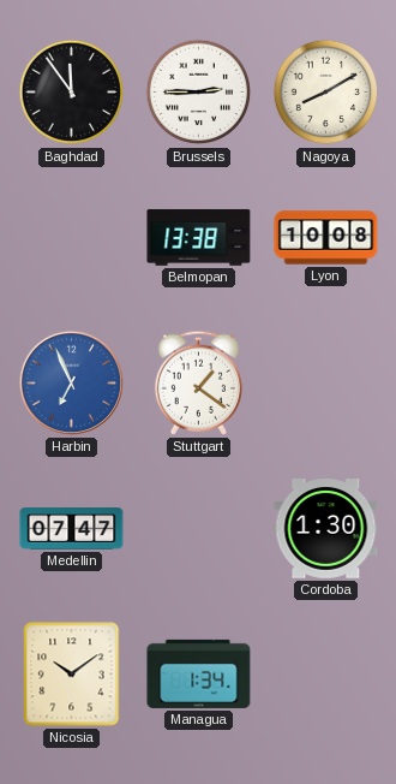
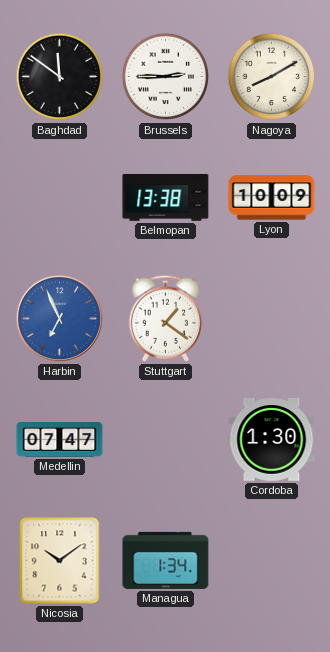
Baghdad: 11:54 -> 11:51
Lyon: 10:08 -> 10:09
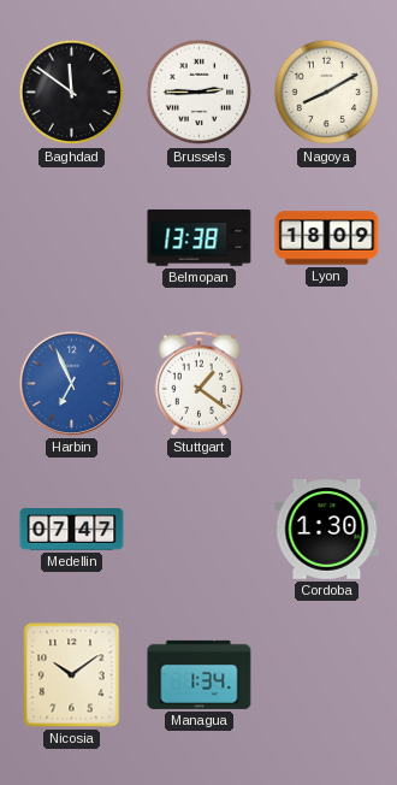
Lyon: 10:09 -> 18:09
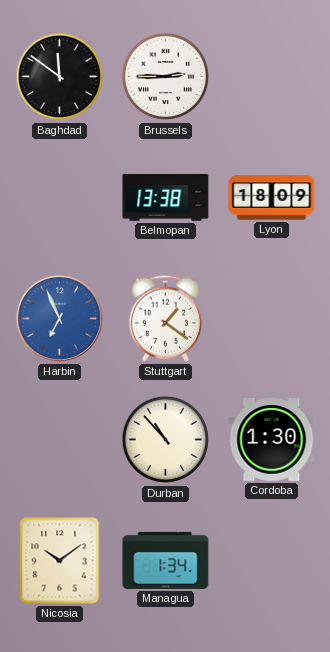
Nagoya: 8:10 -> none
Medellin: 07:47 -> none
Durban: none -> 10:53
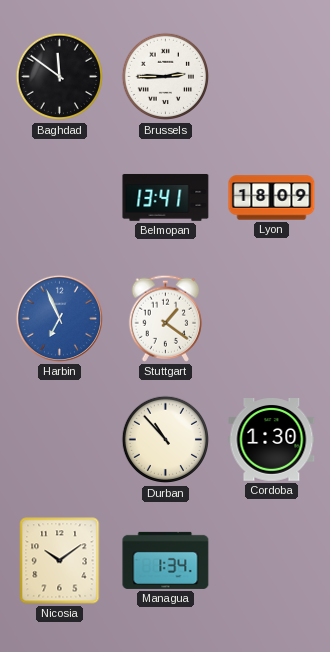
Belmopan: 13:38 -> 13:41
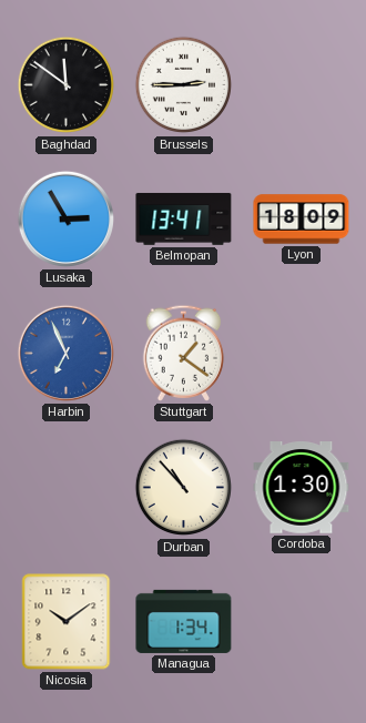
Lusaka: none -> 2:55
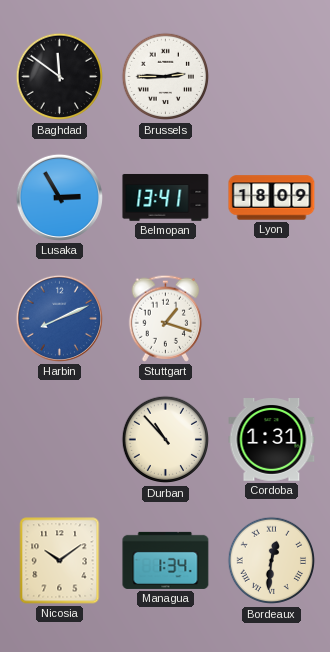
Harbin: 6:56 -> 8:11
Stuttgart: 1:21 -> 1:18
Cordoba: 1:30 -> 1:31
Bordeaux: none -> 12:31
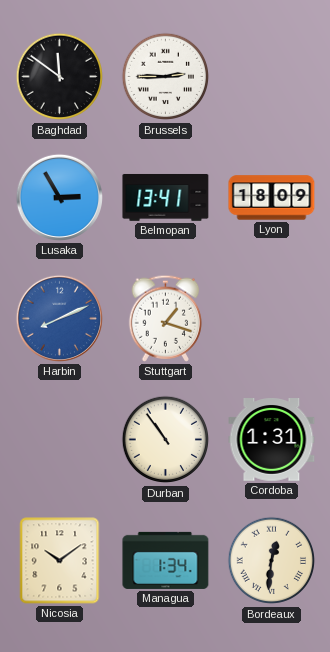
Durban: 10:53 -> 10:54
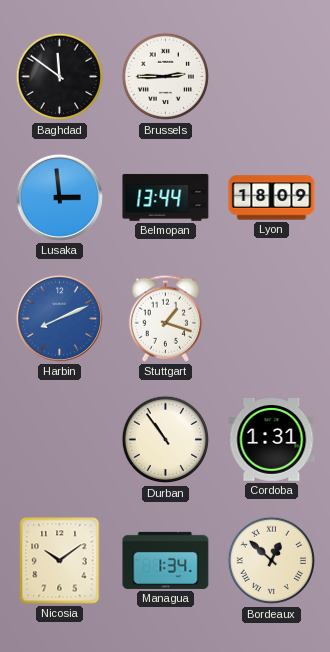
Lusaka: 2:55 -> 2:59
Belmopan: 13:41 -> 13:44
Bordeaux: 12:31 -> 12:52
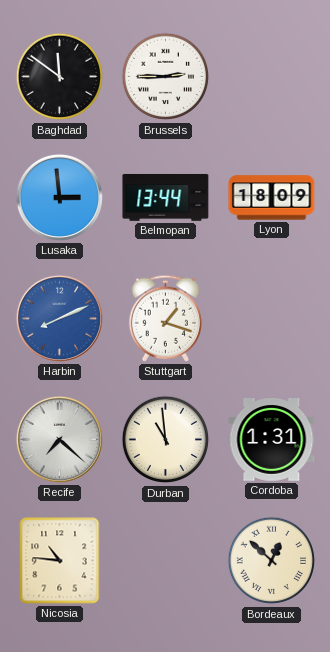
Recife: none -> 7:22
Durban: 10:54 -> 10:59
Nicosia: 10:09 -> 10:46
Managua: 1:34 -> none
